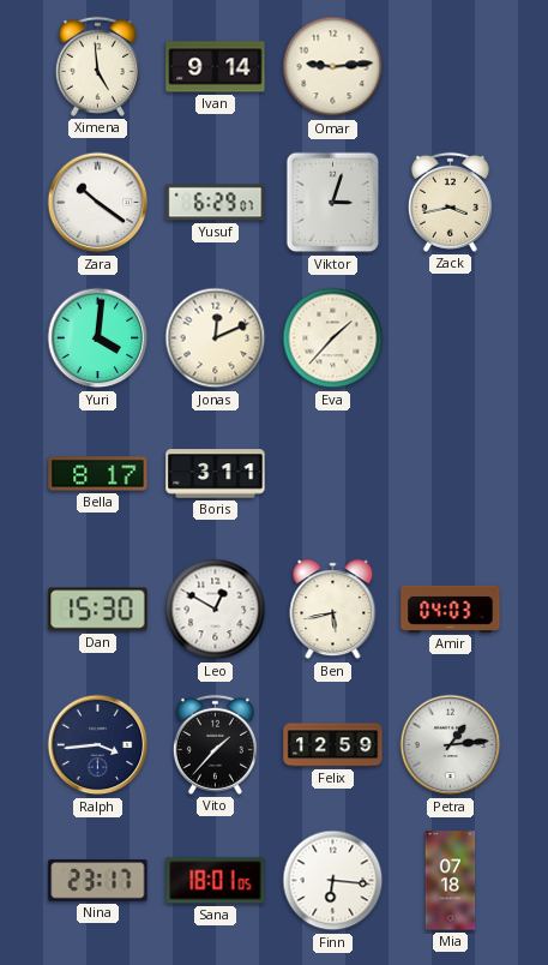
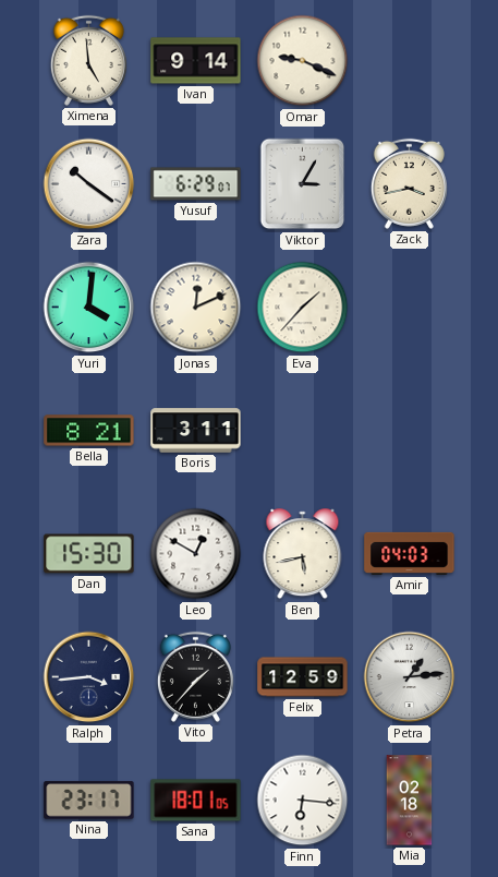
Omar: 9:14 -> 9:19
Viktor: 3:03 -> 3:05
Bella: 8:17 -> 8:21
Mia: 07:18 -> 02:18
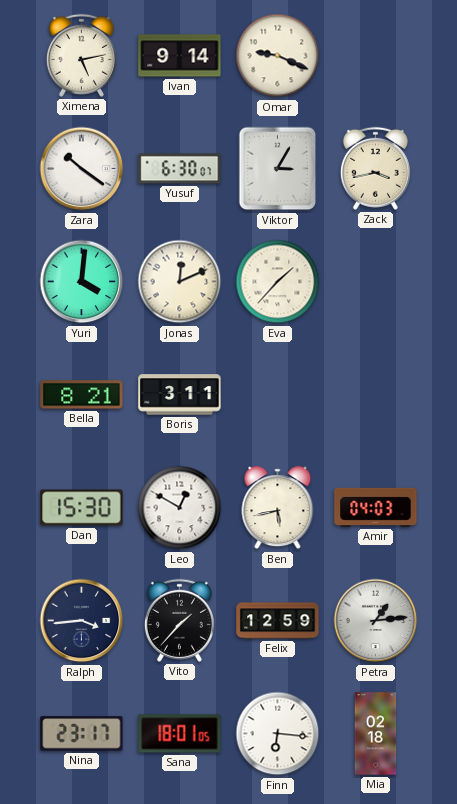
Ximena: 4:59 -> 5:13
Yusuf: 6:29 -> 6:30
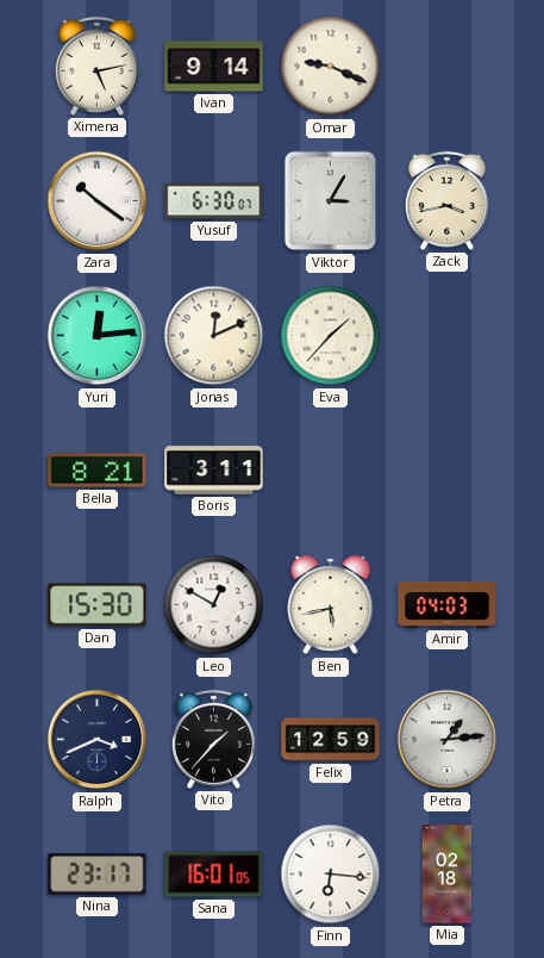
Yuri: 4:01 -> 12:14
Ralph: 3:44 -> 3:41
Sana: 18:01 -> 16:01
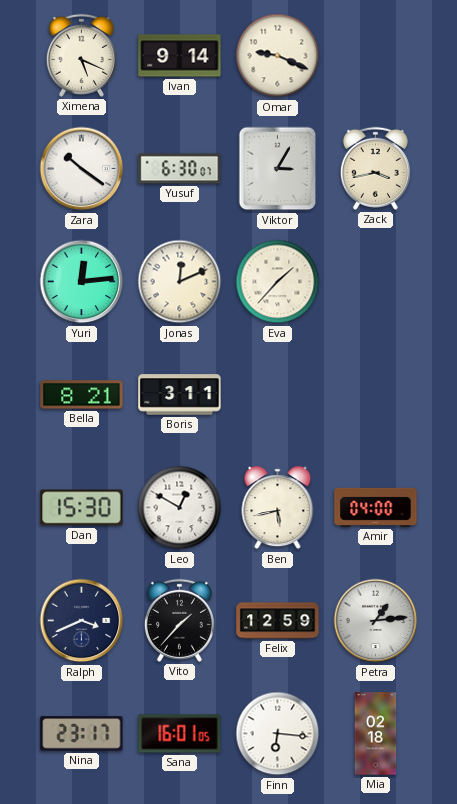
Ximena: 5:13 -> 5:19
Amir: 04:03 -> 04:00
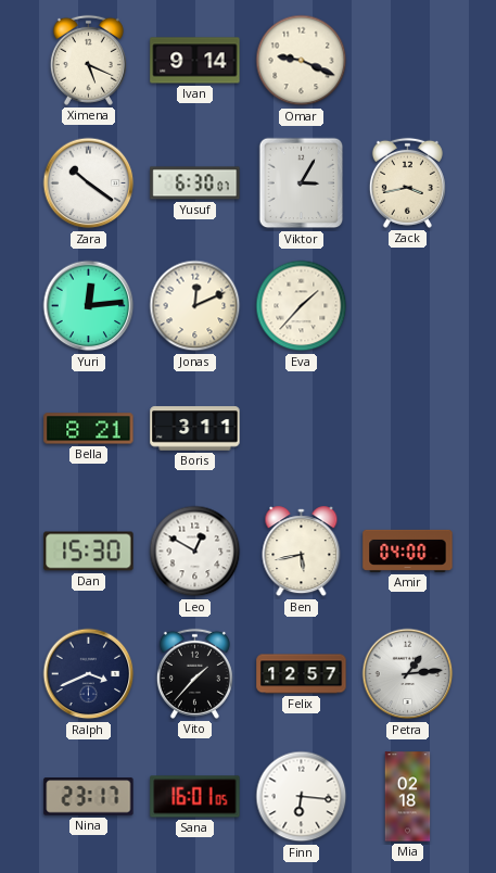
Felix: 12:59 -> 12:57
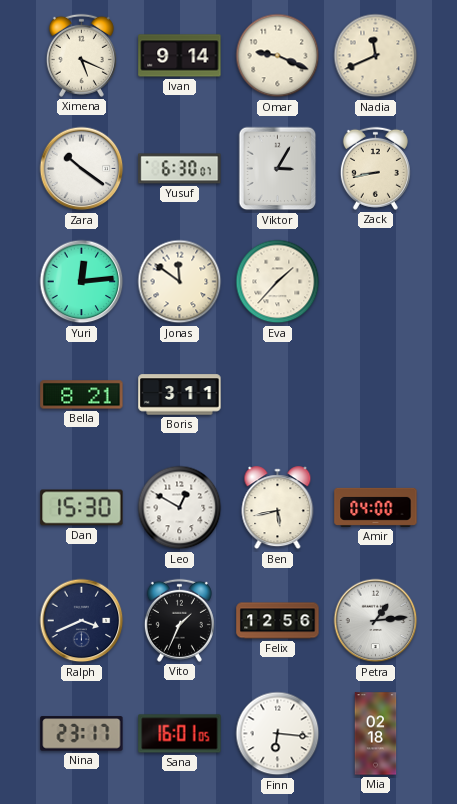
Nadia: none -> 11:41
Zack: 3:43 -> 8:43
Jonas: 12:11 -> 11:51
Vito: 1:37 -> 1:34
Felix: 12:57 -> 12:56
